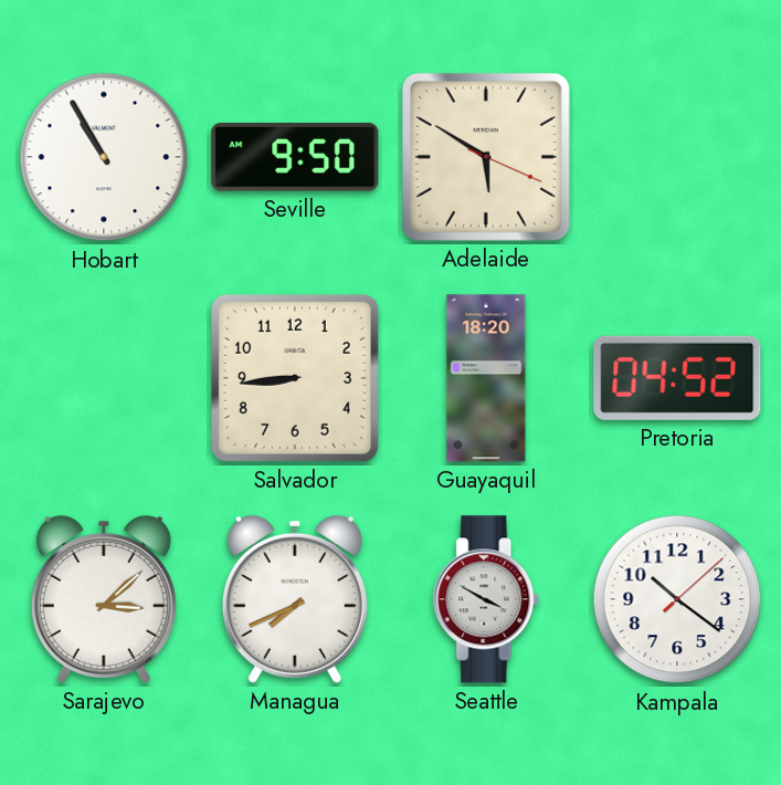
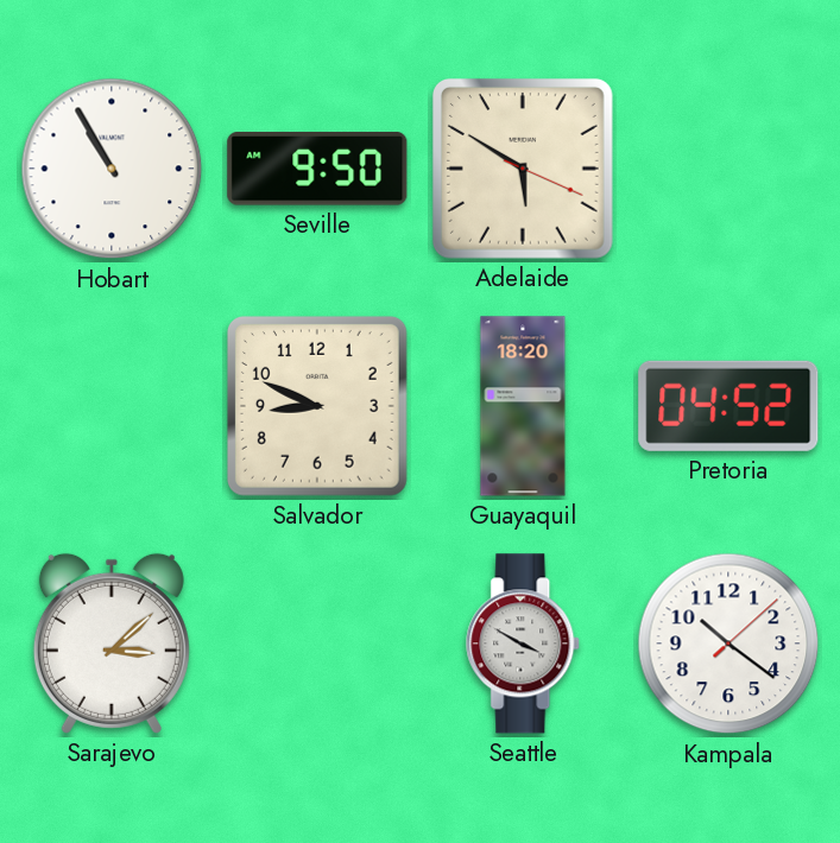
Salvador: 8:44 -> 8:49
Managua: 7:41 -> none
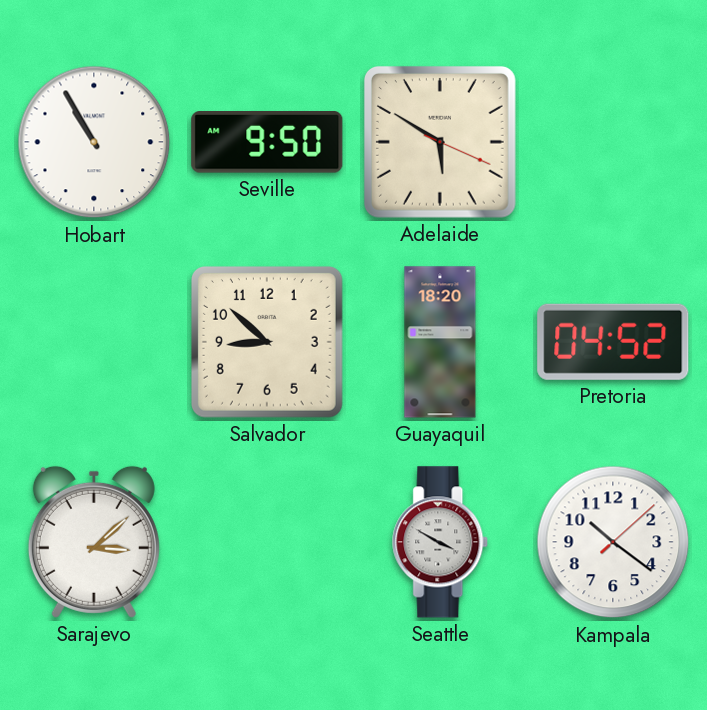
Salvador: 8:49 -> 8:52
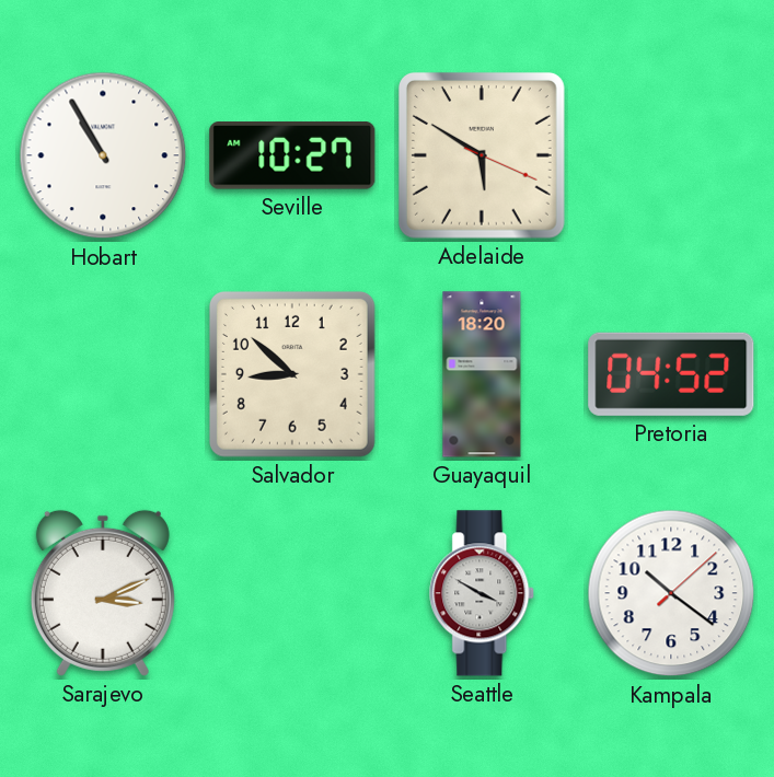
Seville: 9:50 -> 10:27
Sarajevo: 3:08 -> 3:11
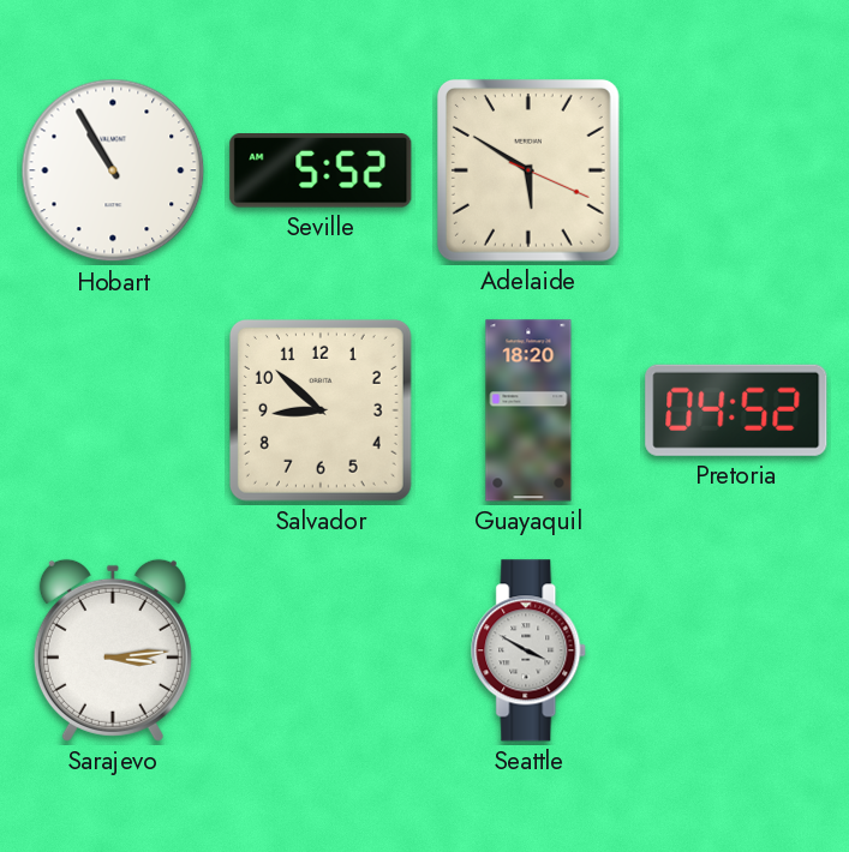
Seville: 10:27 -> 5:52
Sarajevo: 3:11 -> 3:14
Kampala: 10:21 -> none
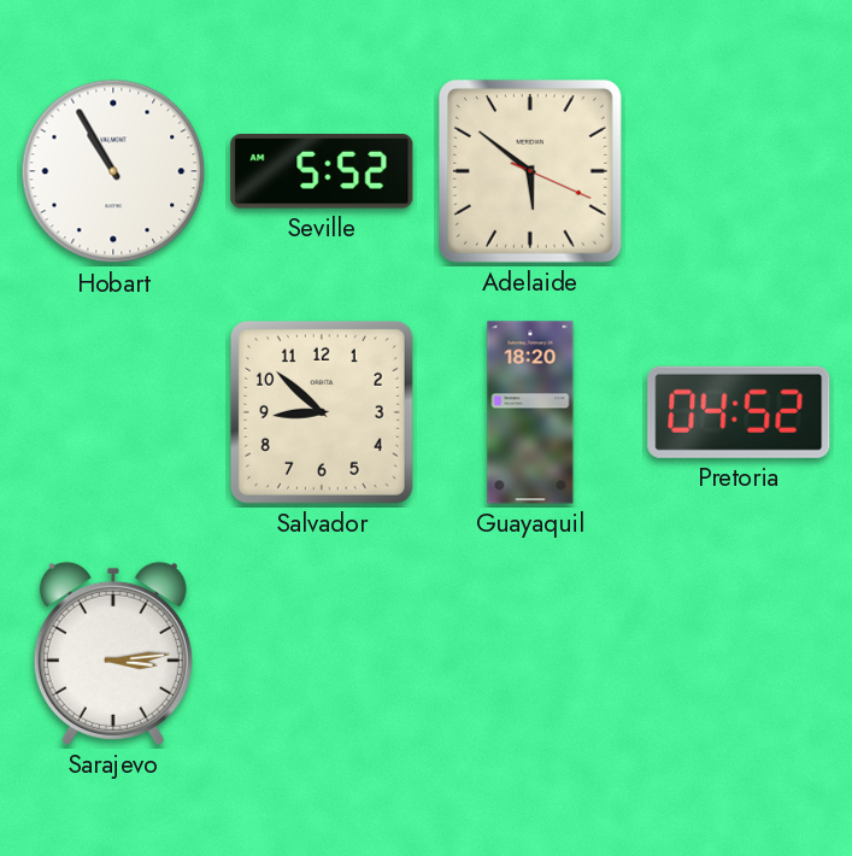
Adelaide: 5:50 -> 5:51
Seattle: 3:50 -> none
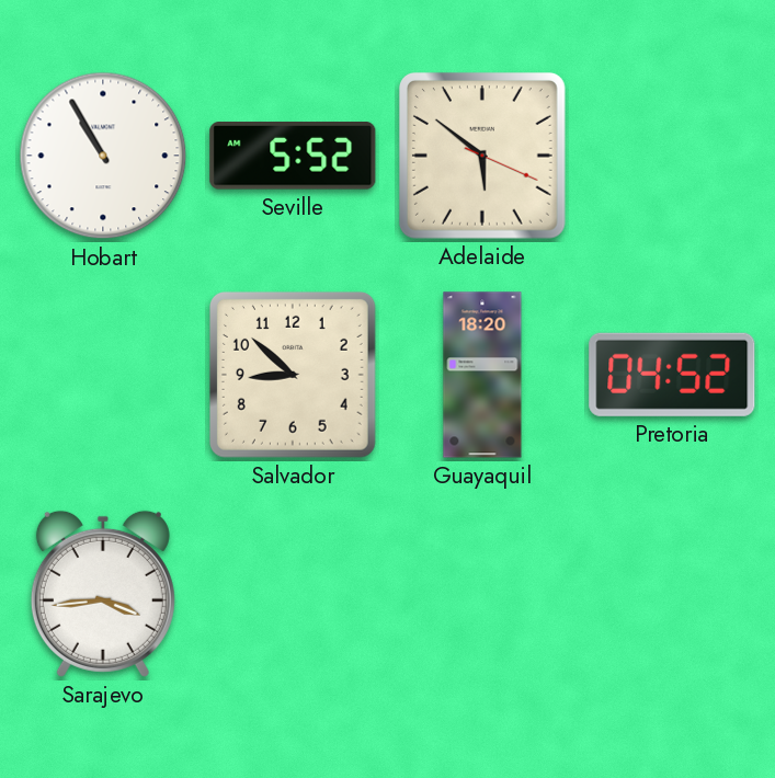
Sarajevo: 3:14 -> 3:44
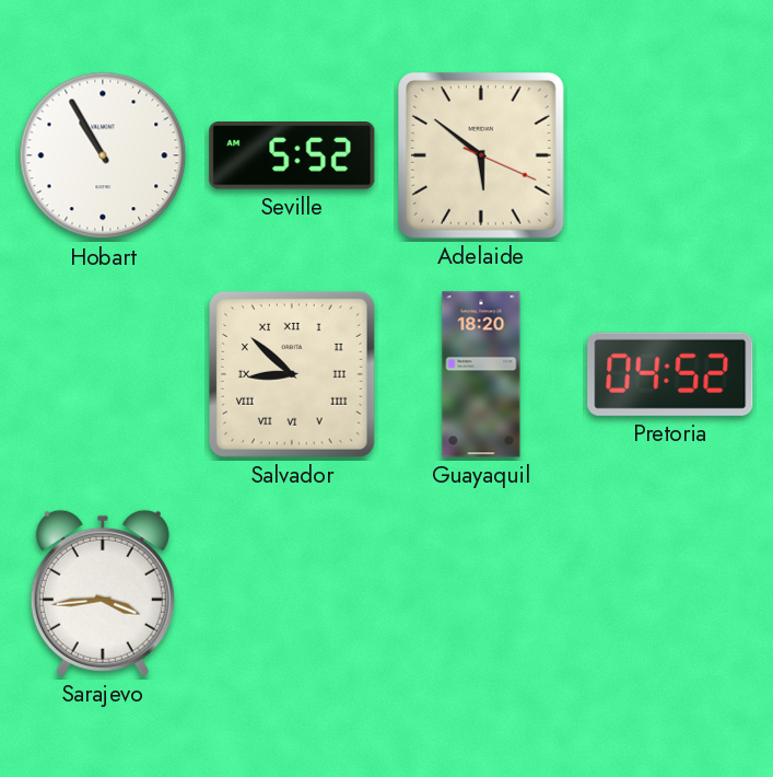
Salvador numerals: Arabic -> Roman
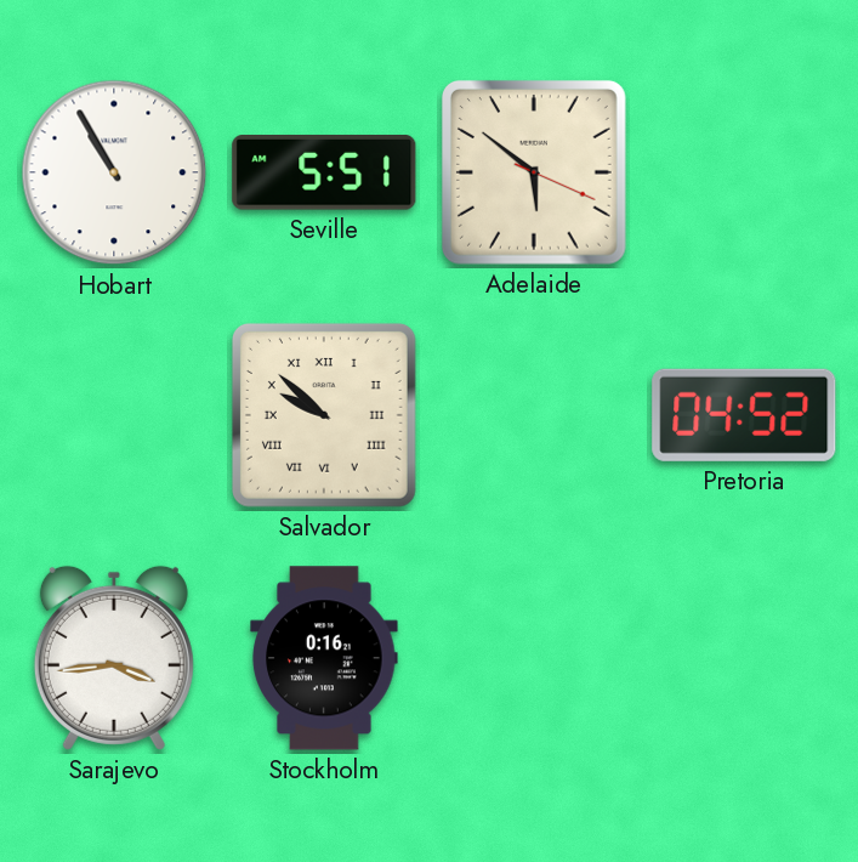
Seville: 5:52 -> 5:51
Salvador: 8:52 -> 9:52
Guayaquil: 18:20 -> none
Stockholm: none -> 0:16
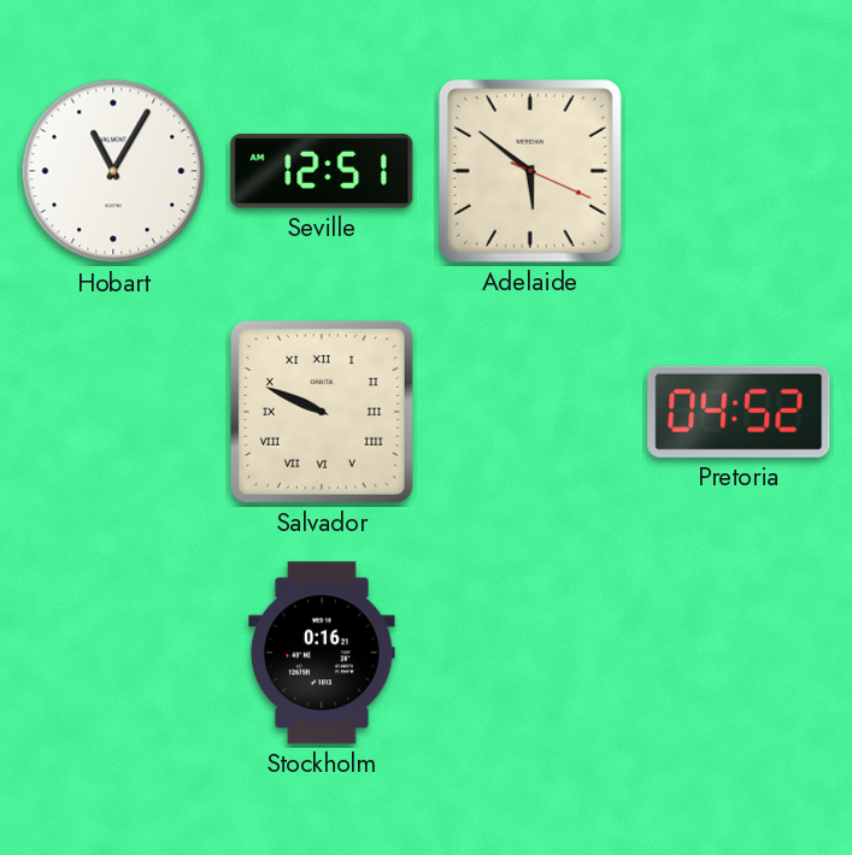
Hobart: 10:55 -> 11:05
Seville: 5:51 -> 12:51
Salvador: 9:52 -> 9:49
Sarajevo: 3:44 -> none
